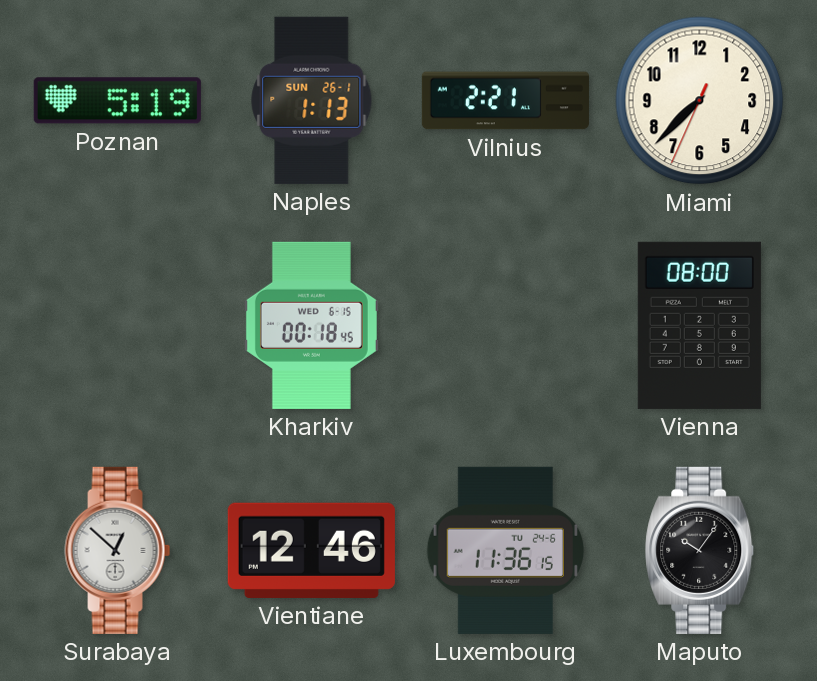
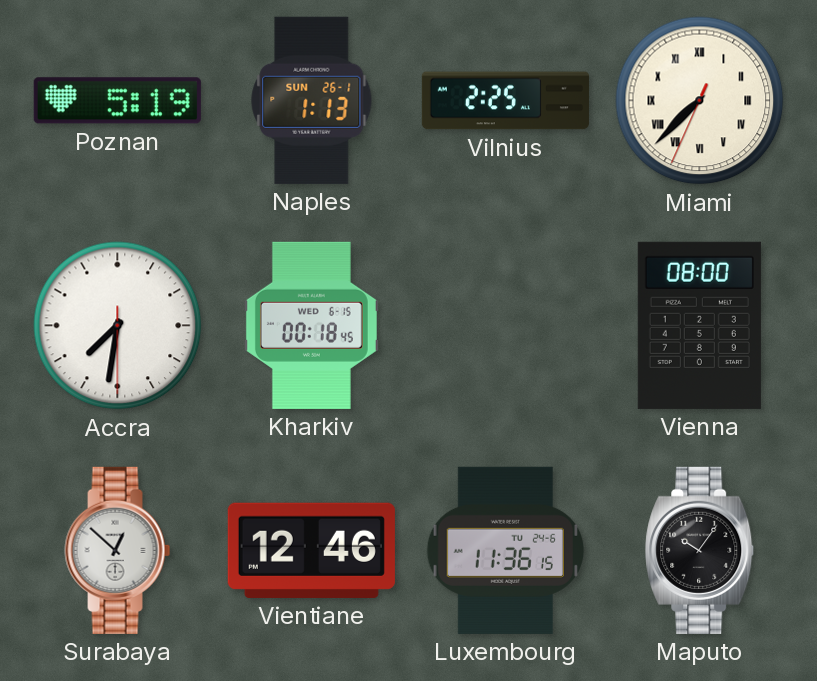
Vilnius: 2:21 -> 2:25
Miami numerals: Arabic -> Roman
Accra: none -> 7:31
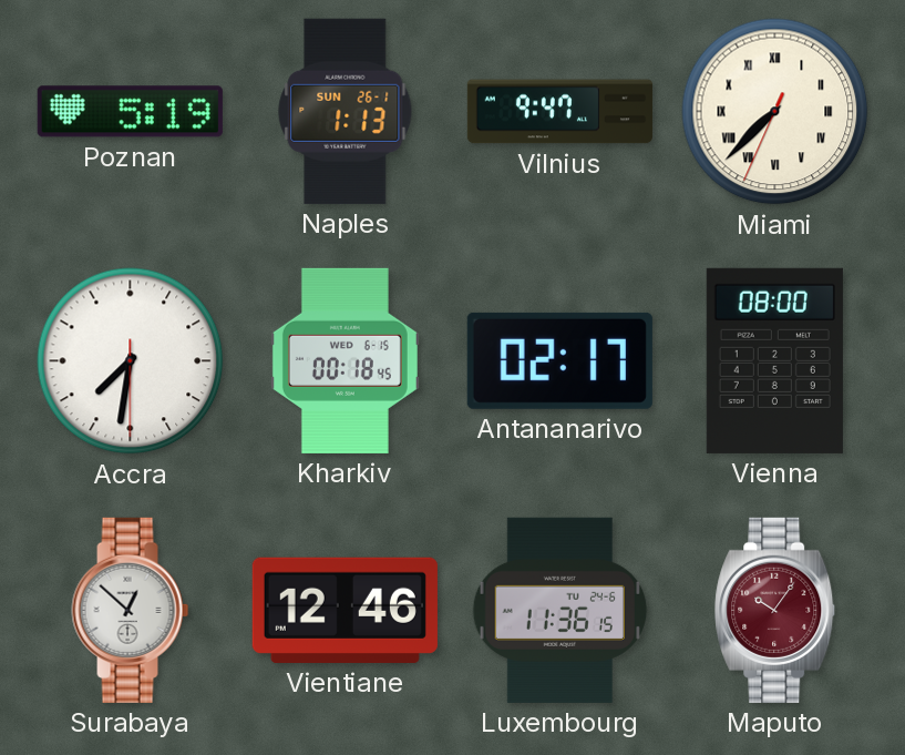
Vilnius: 2:25 -> 9:47
Antananarivo: none -> 02:17
Maputo dial: black -> burgundy
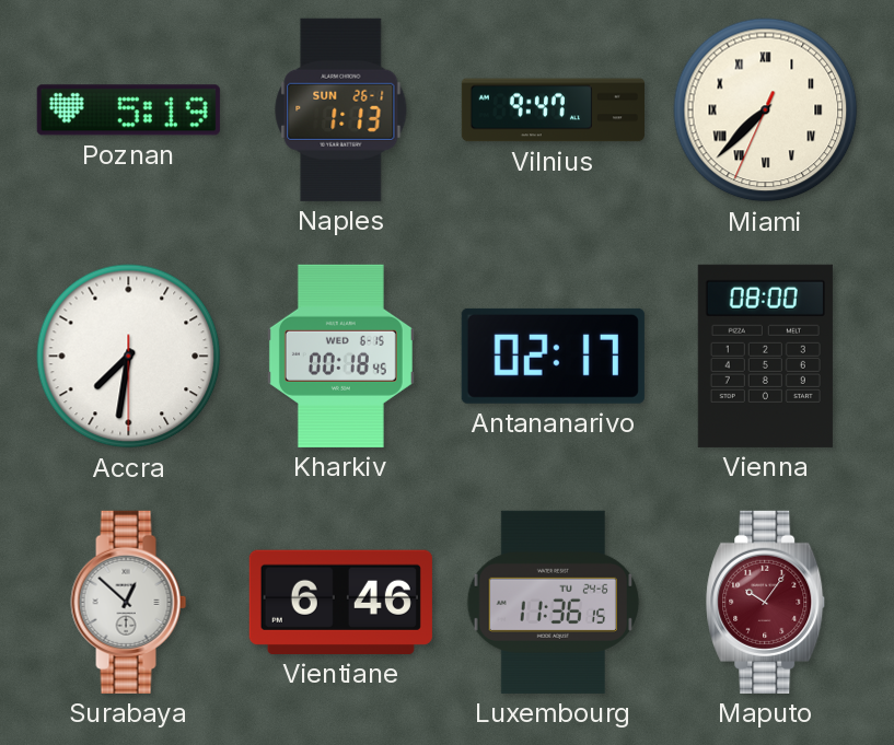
Vientiane: 12:46 -> 6:46
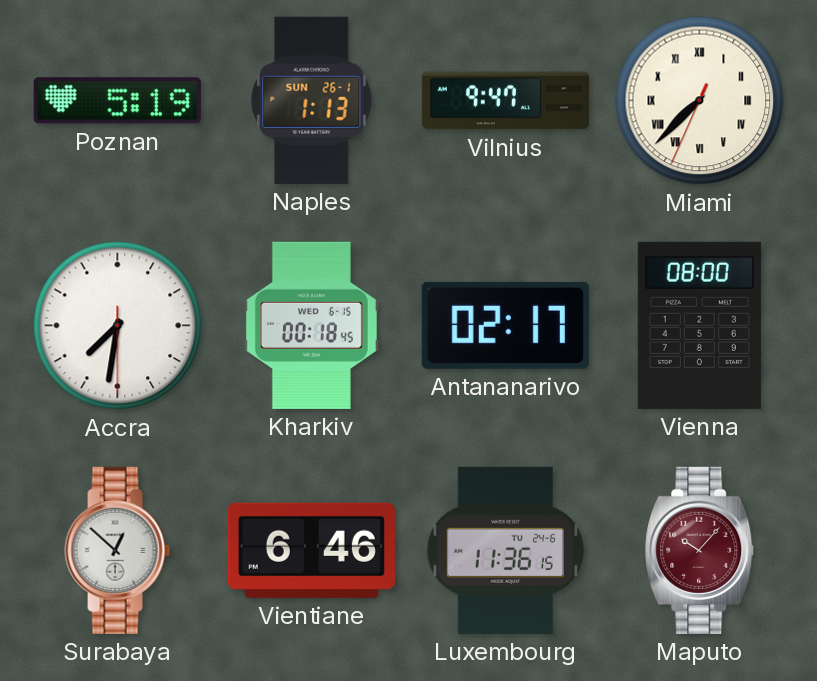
Maputo: 10:06 -> 10:07
